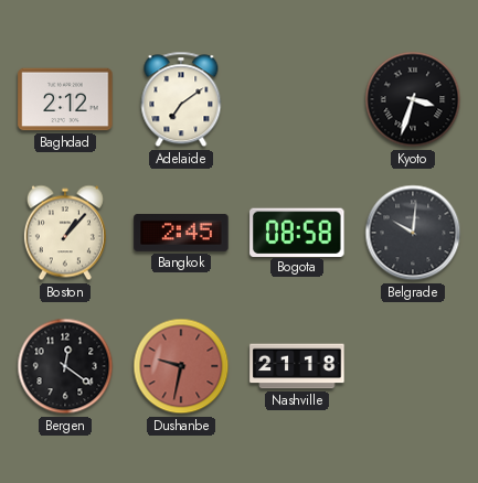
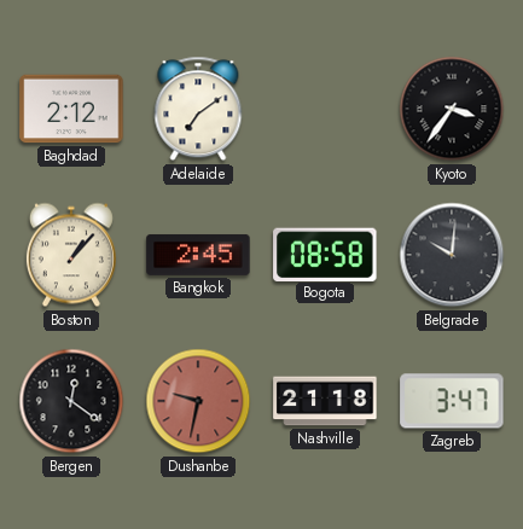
Kyoto: 3:33 -> 3:36
Zagreb: none -> 3:47
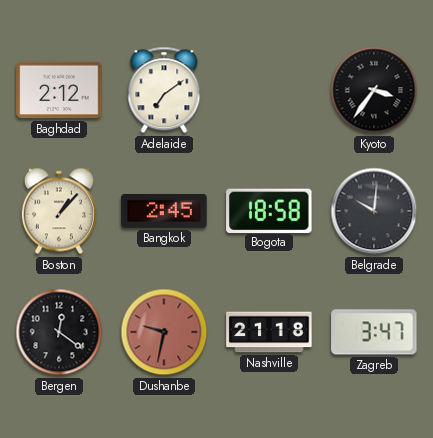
Bogota: 08:58 -> 18:58
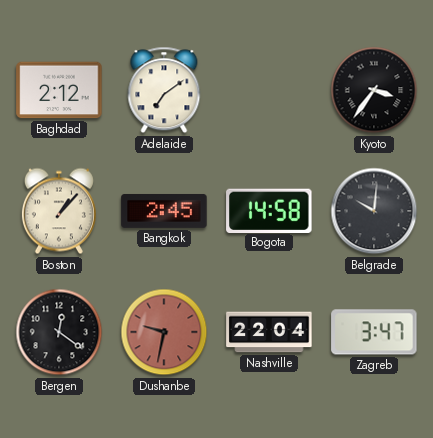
Bogota: 18:58 -> 14:58
Nashville: 21:18 -> 22:04
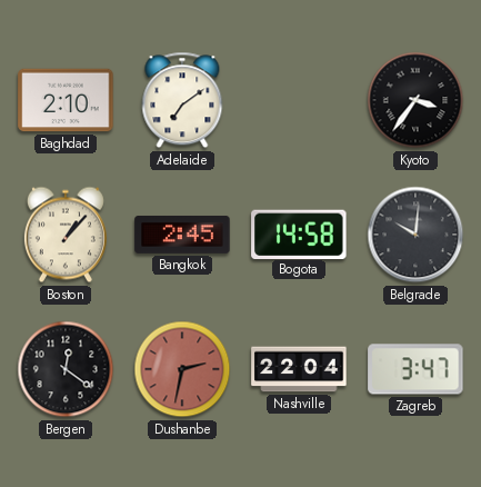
Baghdad: 2:12 -> 2:10
Dushanbe: 9:32 -> 2:32
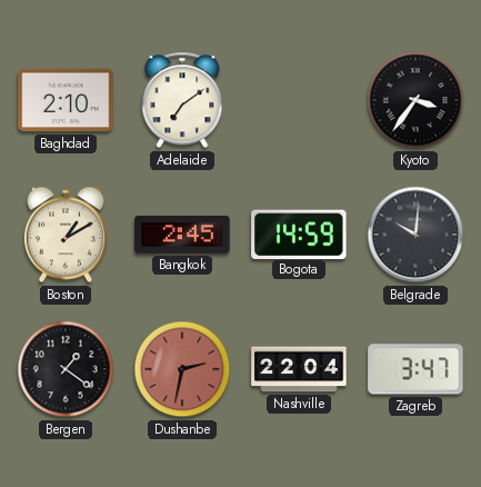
Boston: 1:07 -> 1:10
Bogota: 14:58 -> 14:59
Bergen: 12:21 -> 1:21
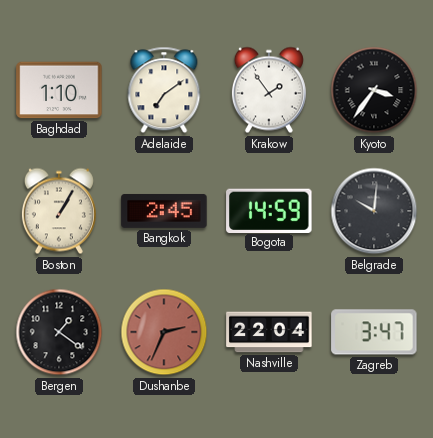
Baghdad: 2:10 -> 1:10
Krakow: none -> 1:54
Boston: 1:10 -> 1:05
Dushanbe: 2:32 -> 2:34
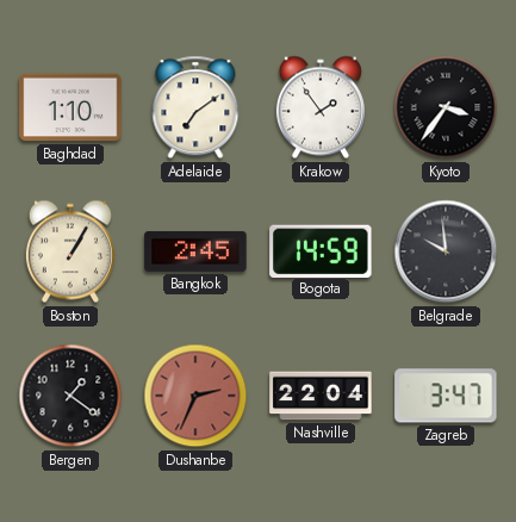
Belgrade: 10:01 -> 9:59
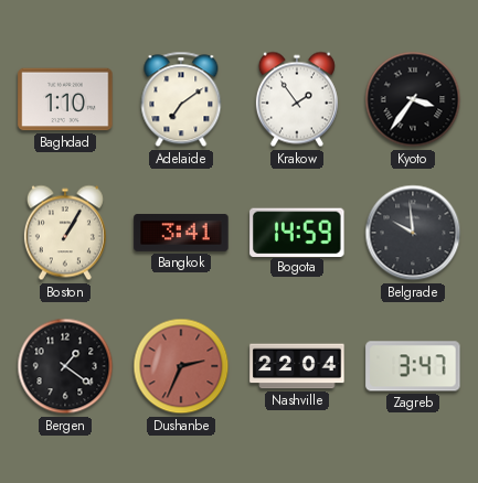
Bangkok: 2:45 -> 3:41
